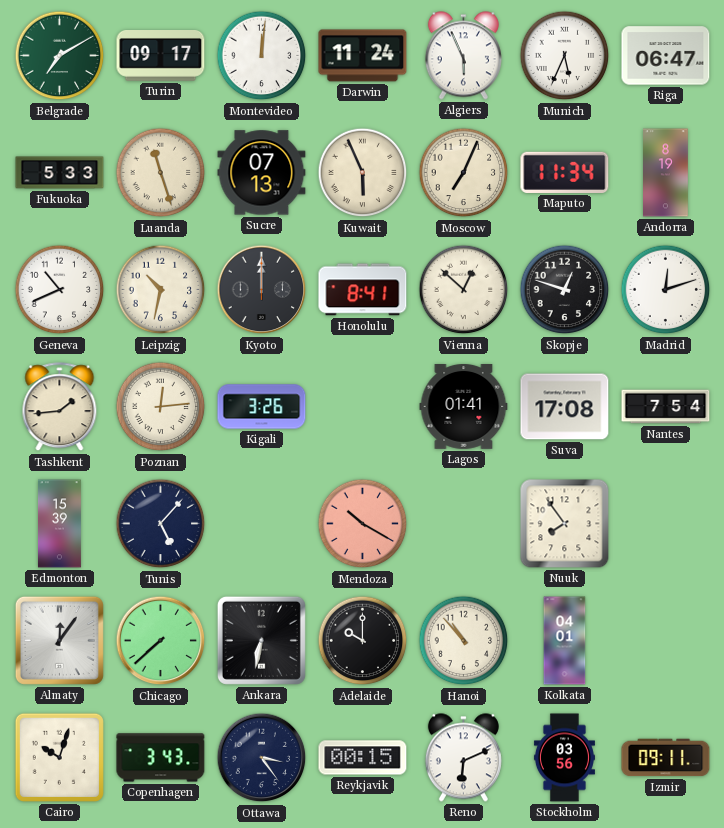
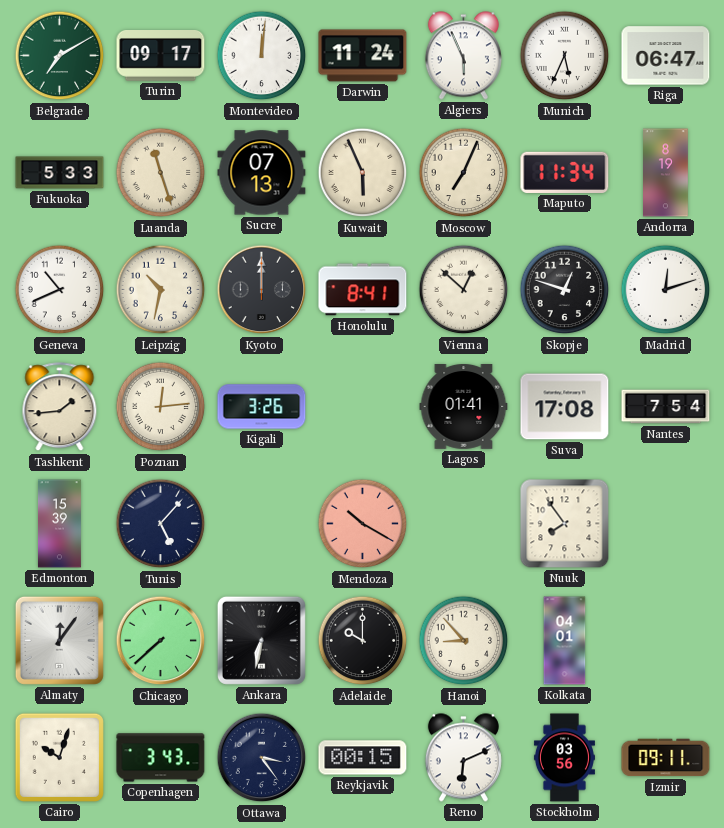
Hanoi: 10:53 -> 8:53
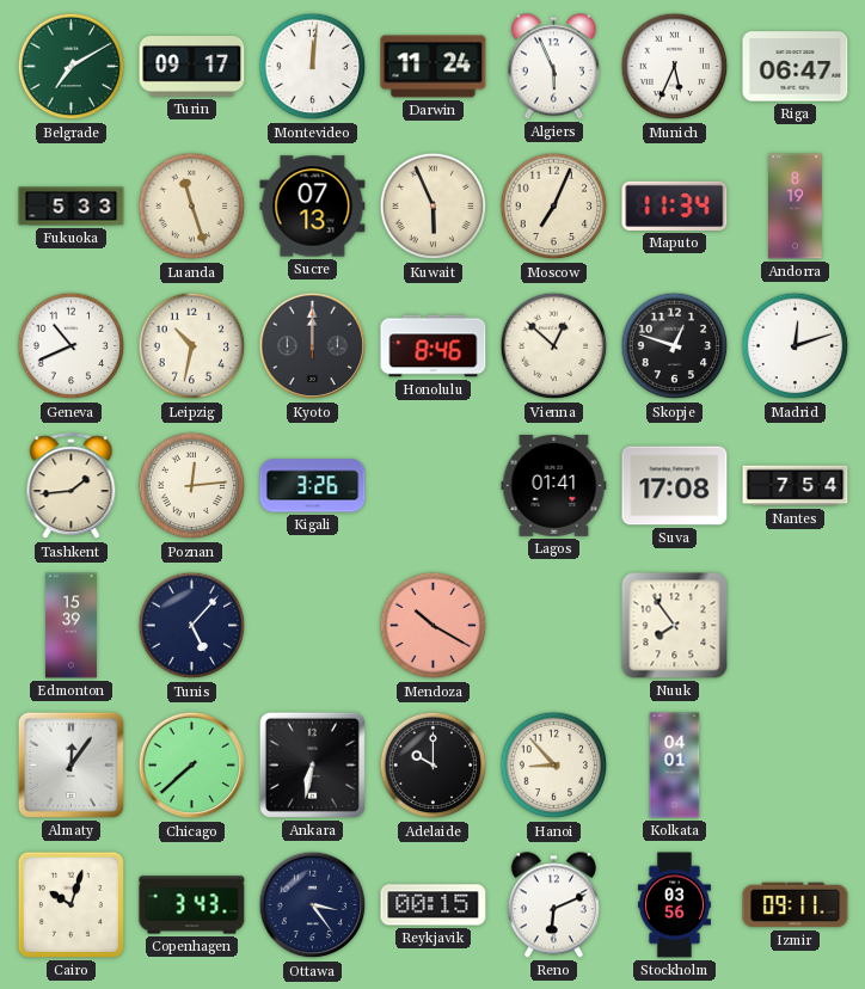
Honolulu: 8:41 -> 8:46
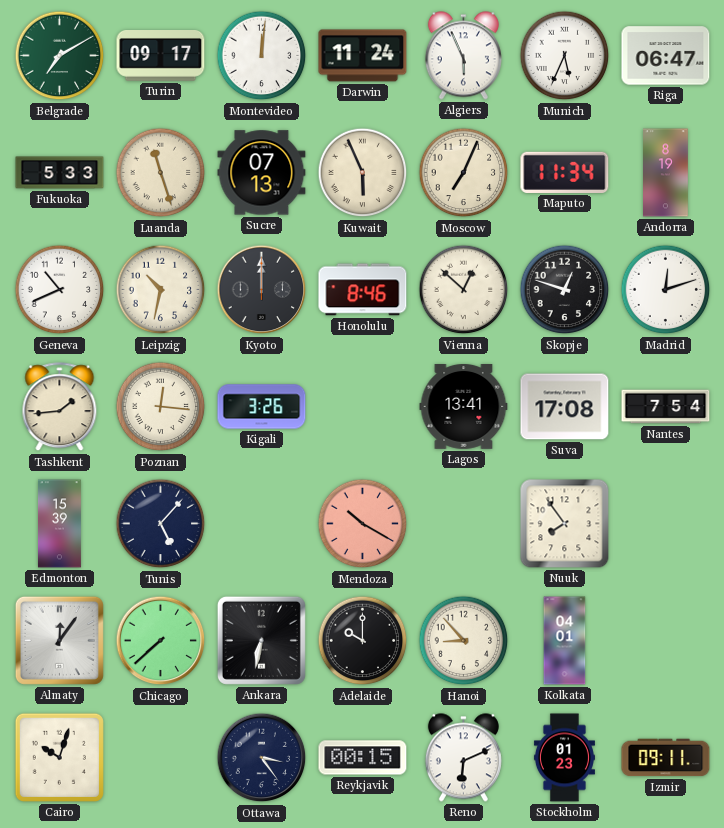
Poznan: 12:14 -> 12:16
Lagos: 01:41 -> 13:41
Copenhagen: 3:43 -> none
Stockholm: 03:56 -> 01:23
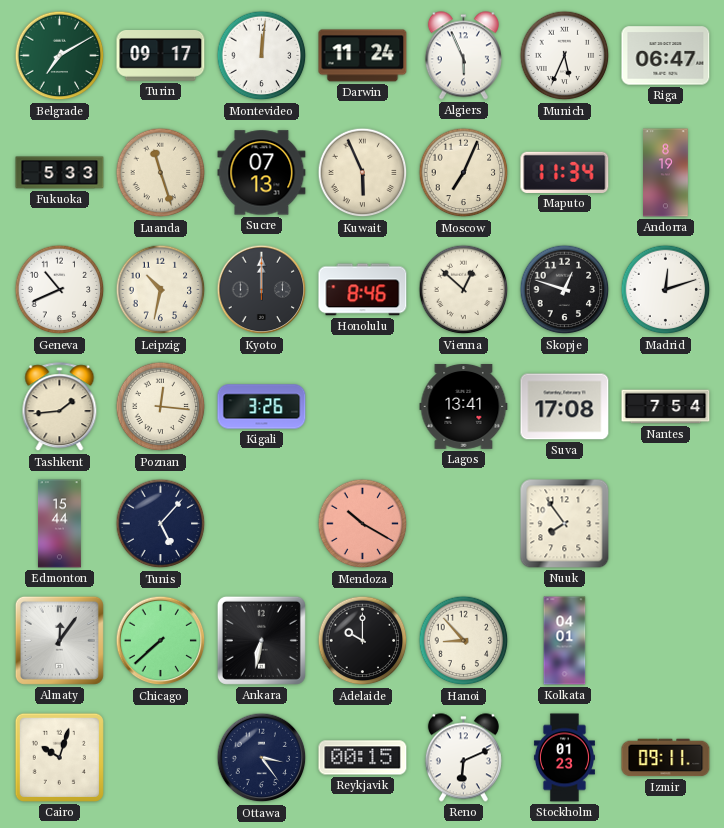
Edmonton: 15:39 -> 15:44
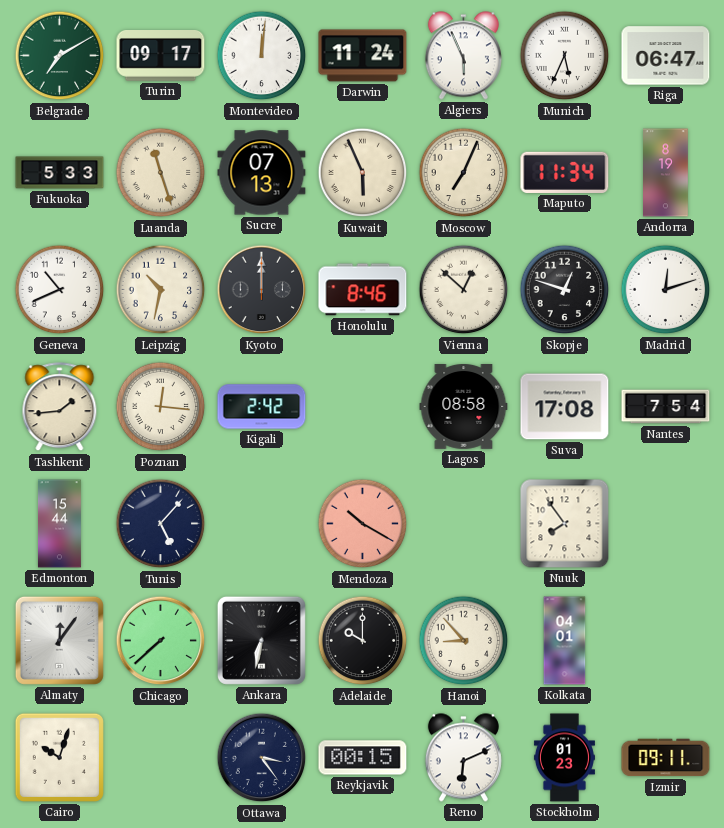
Kigali: 3:26 -> 2:42
Lagos: 13:41 -> 08:58
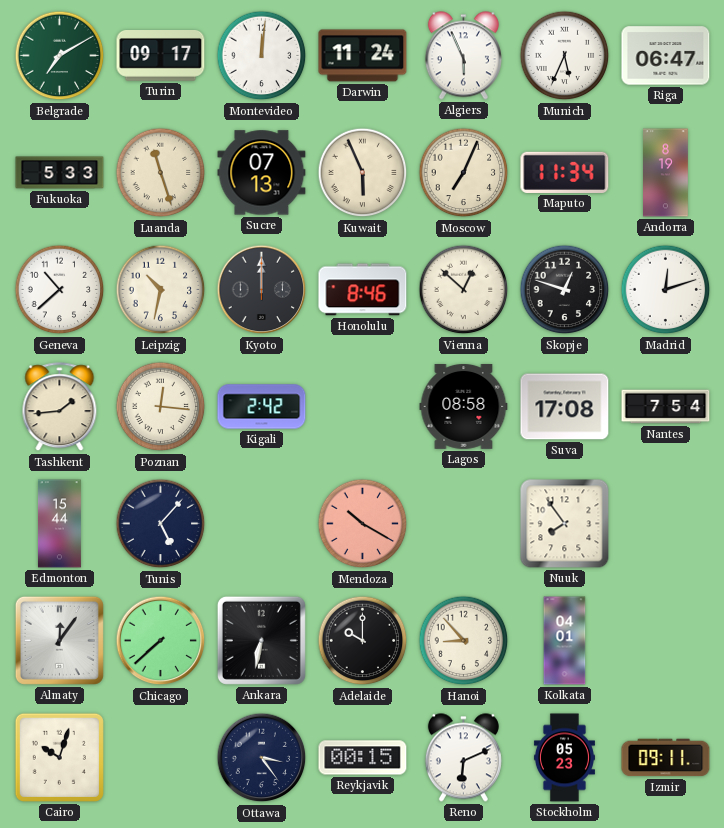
Geneva: 10:41 -> 10:38
Stockholm: 01:23 -> 05:23
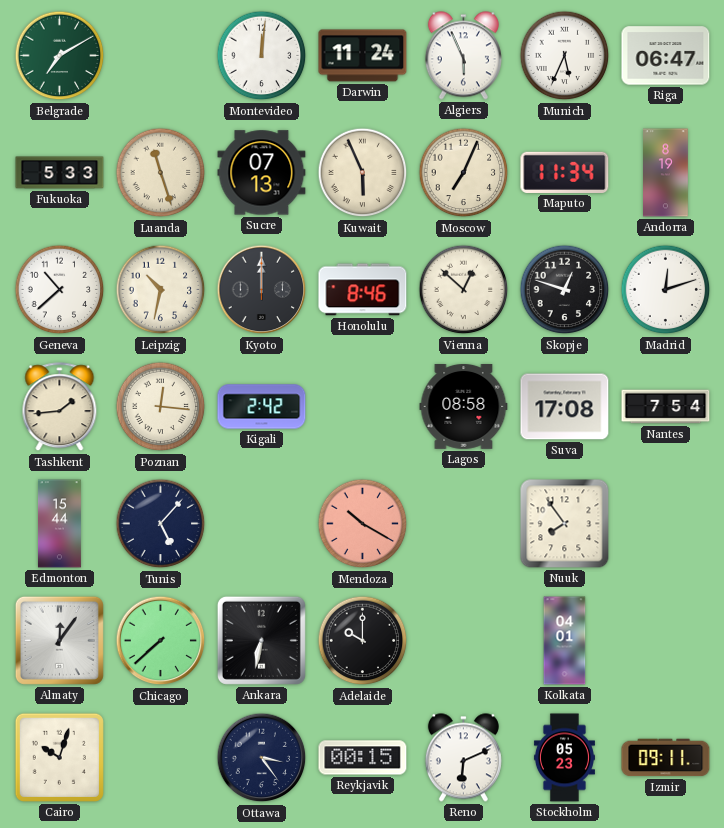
Turin: 09:17 -> none
Hanoi: 8:53 -> none
